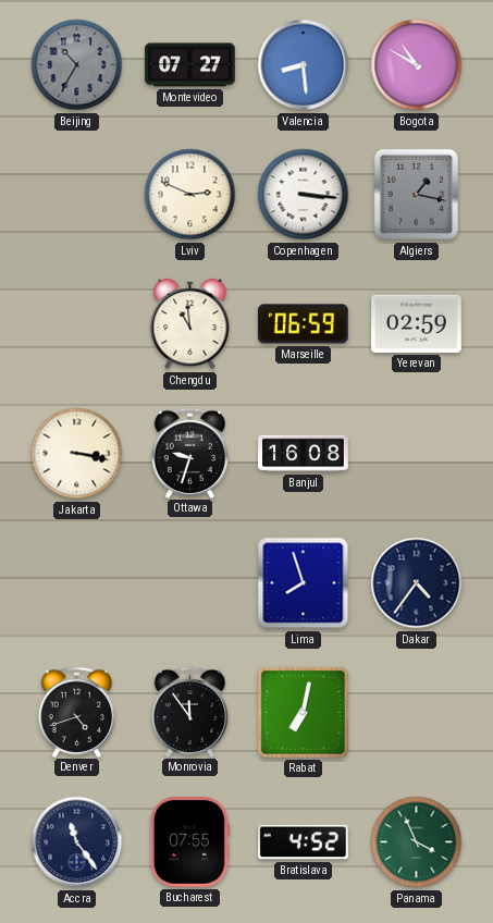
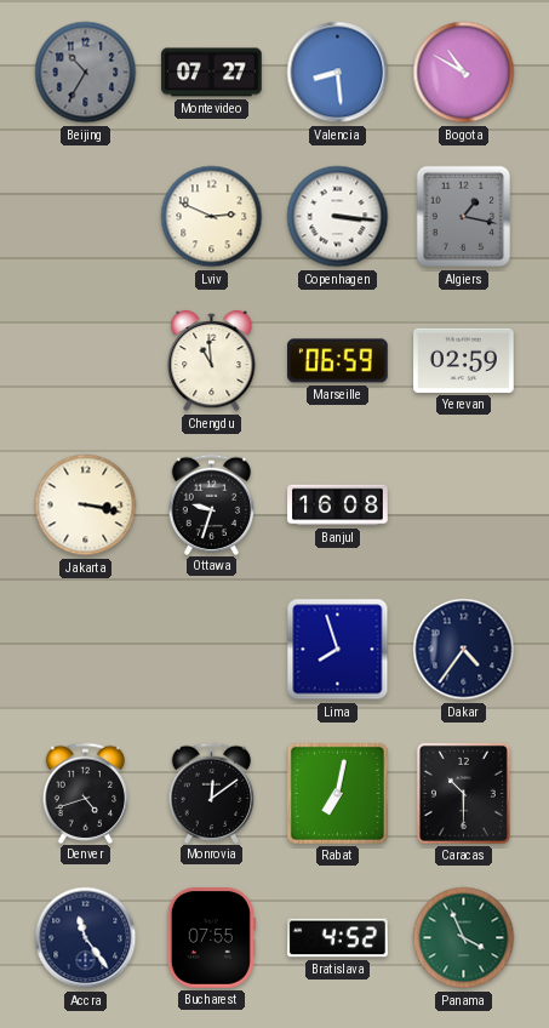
Monrovia: 11:54 -> 12:09
Caracas: none -> 10:30
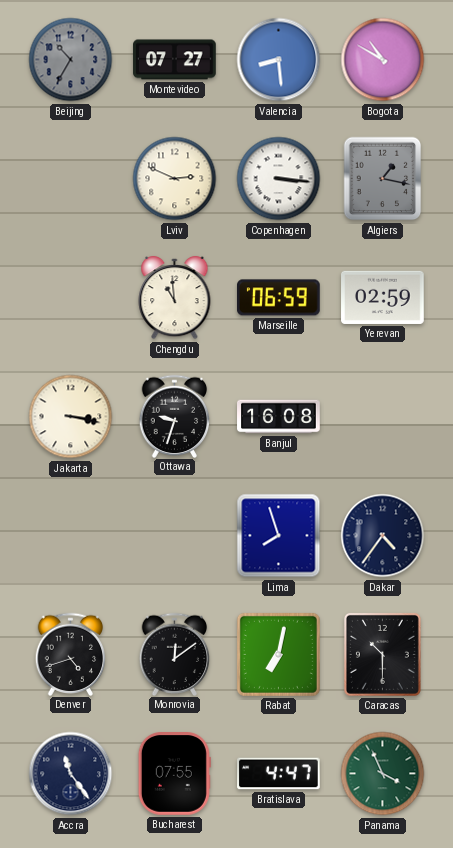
Bratislava: 4:52 -> 4:47
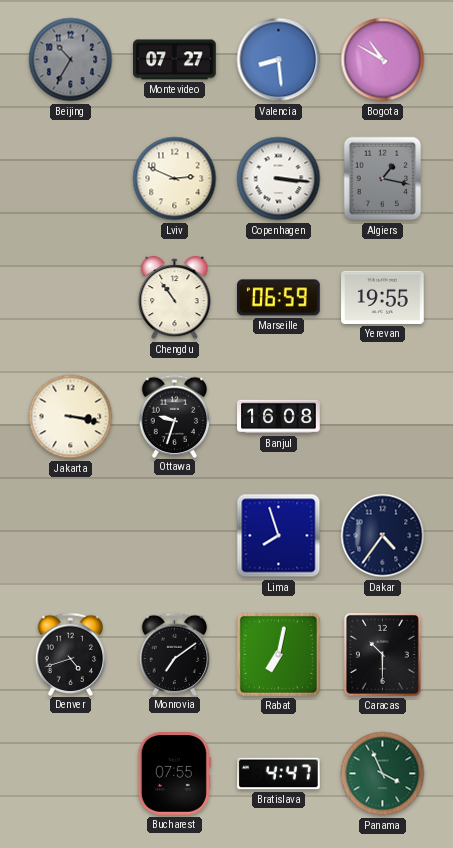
Chengdu: 10:59 -> 10:54
Yerevan: 02:59 -> 19:55
Monrovia: 12:09 -> 7:09
Accra: 11:24 -> none
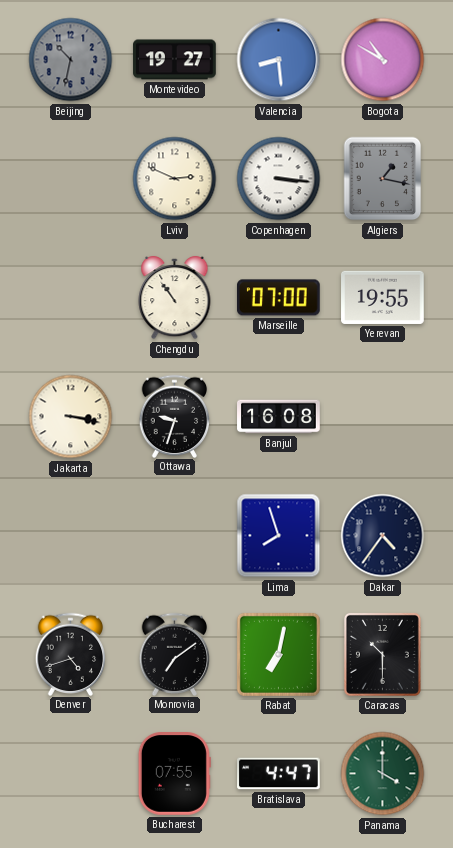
Beijing: 10:35 -> 10:32
Montevideo: 07:27 -> 19:27
Marseille: 06:59 -> 07:00
Panama: 3:56 -> 4:00
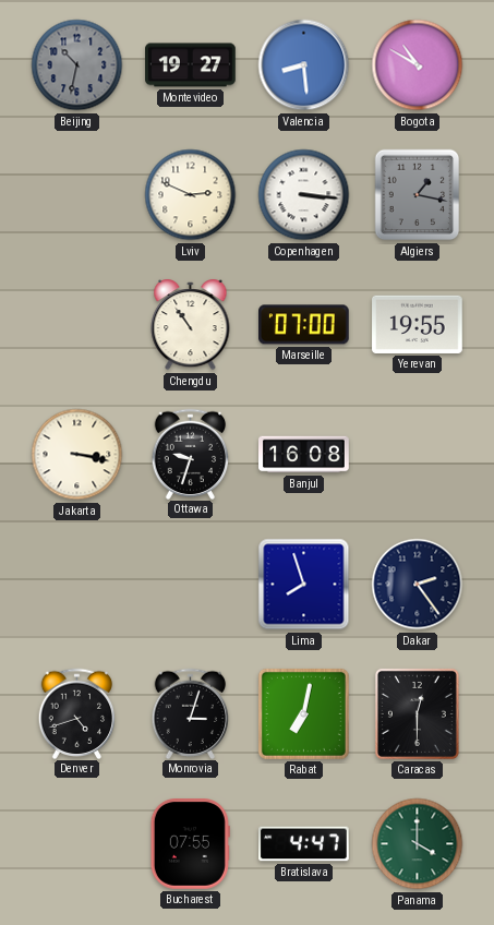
Dakar: 4:36 -> 2:24
Monrovia: 7:09 -> 3:03
Caracas: 10:30 -> 12:30
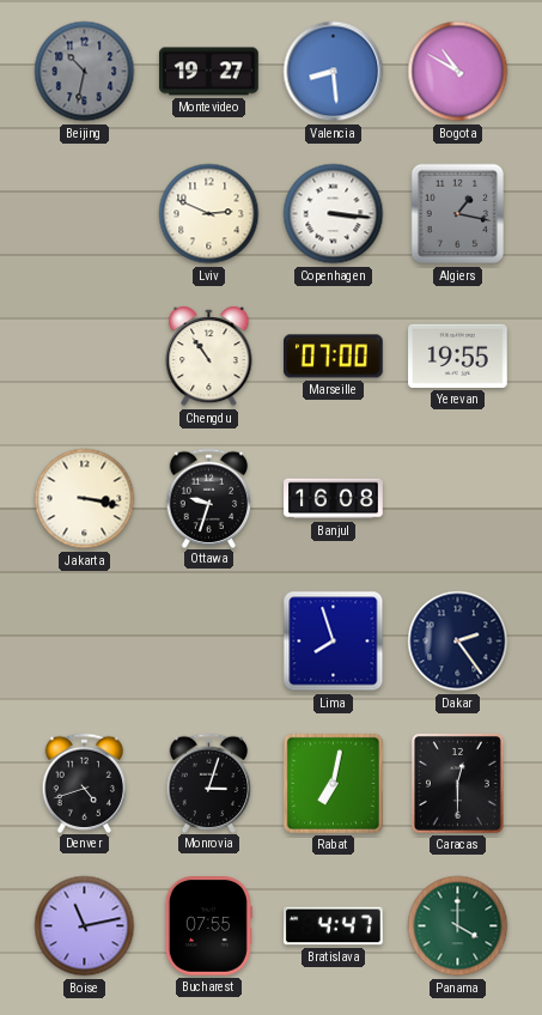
Boise: none -> 11:13
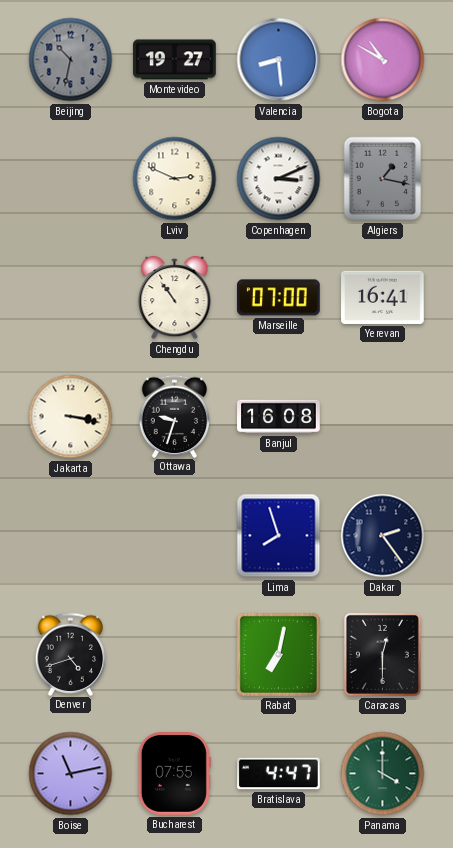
Copenhagen: 3:16 -> 3:11
Yerevan: 19:55 -> 16:41
Monrovia: 3:03 -> none
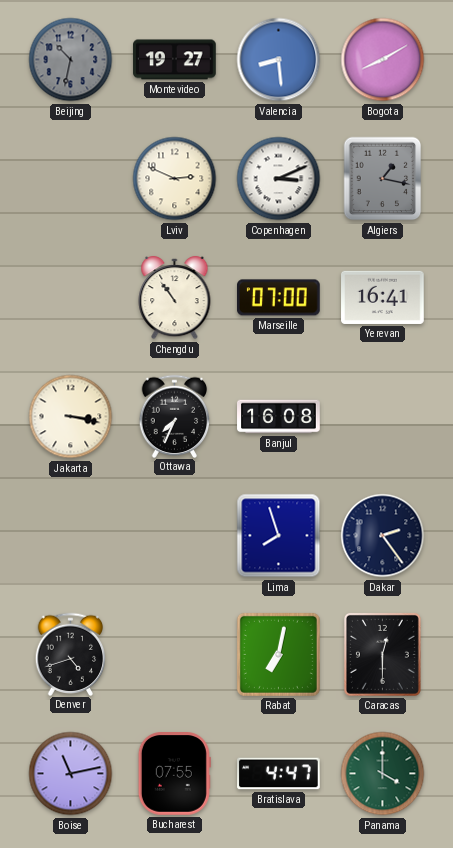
Bogota: 10:50 -> 8:10
Ottawa: 9:33 -> 7:34
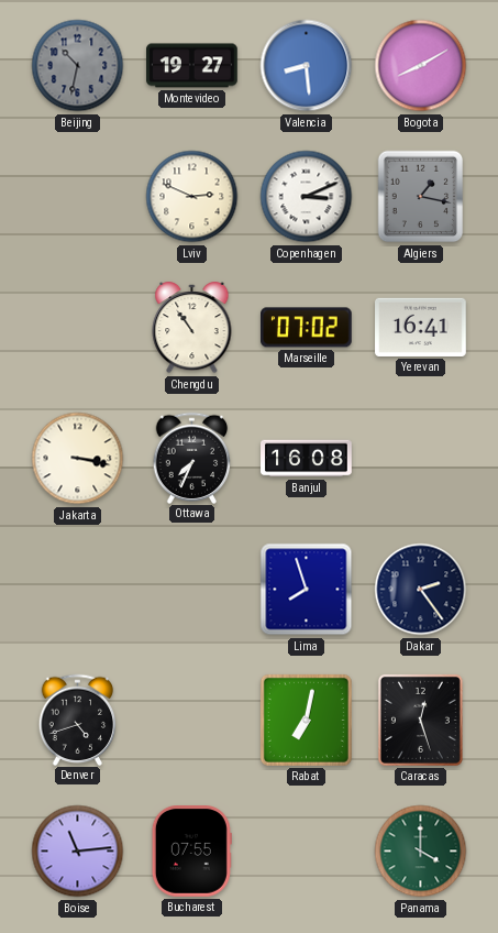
Marseille: 07:00 -> 07:02
Caracas: 12:30 -> 12:27
Boise: 11:13 -> 11:14
Bratislava: 4:47 -> none
